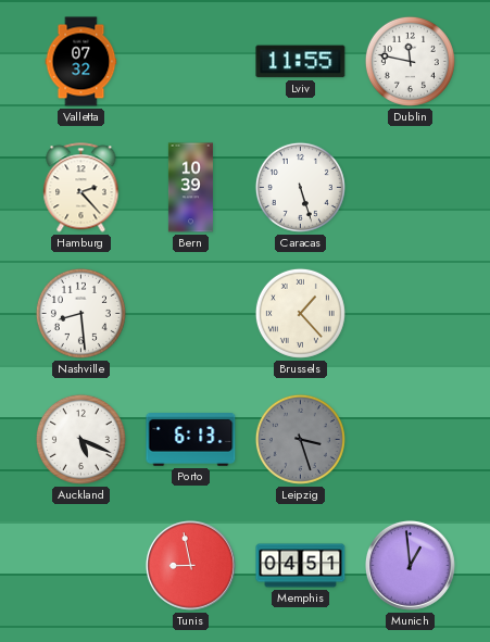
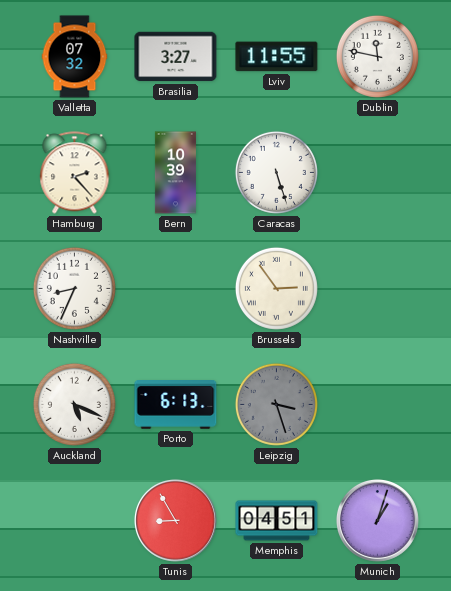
Brasilia: none -> 3:27
Nashville: 8:29 -> 8:34
Brussels: 1:23 -> 2:54
Tunis: 8:58 -> 8:55
Munich: 12:59 -> 1:03
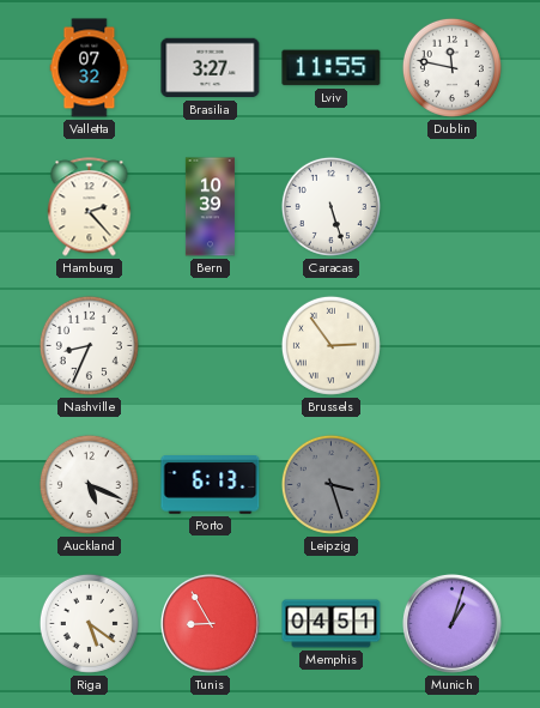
Riga: none -> 5:21
